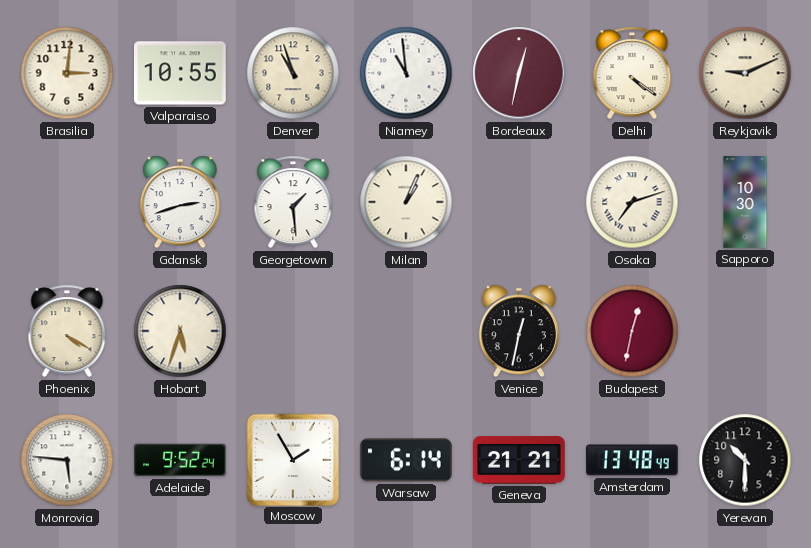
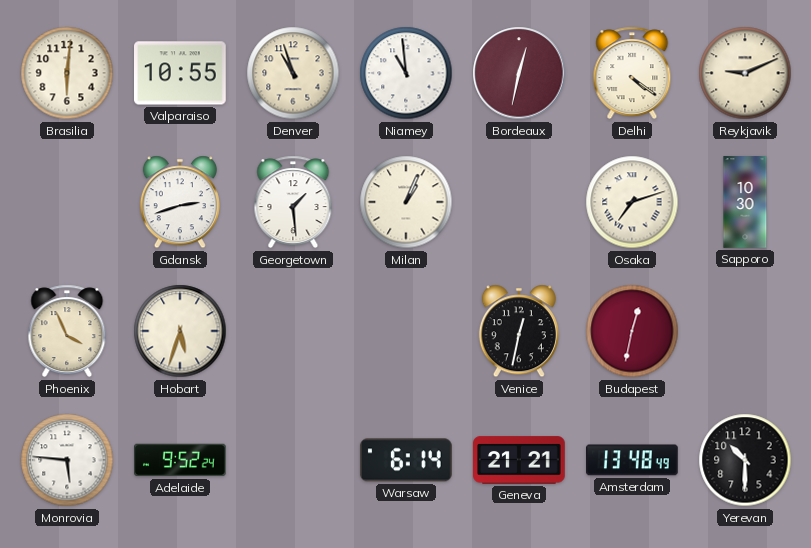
Brasilia: 3:01 -> 6:01
Phoenix: 4:20 -> 3:56
Moscow: 1:55 -> none
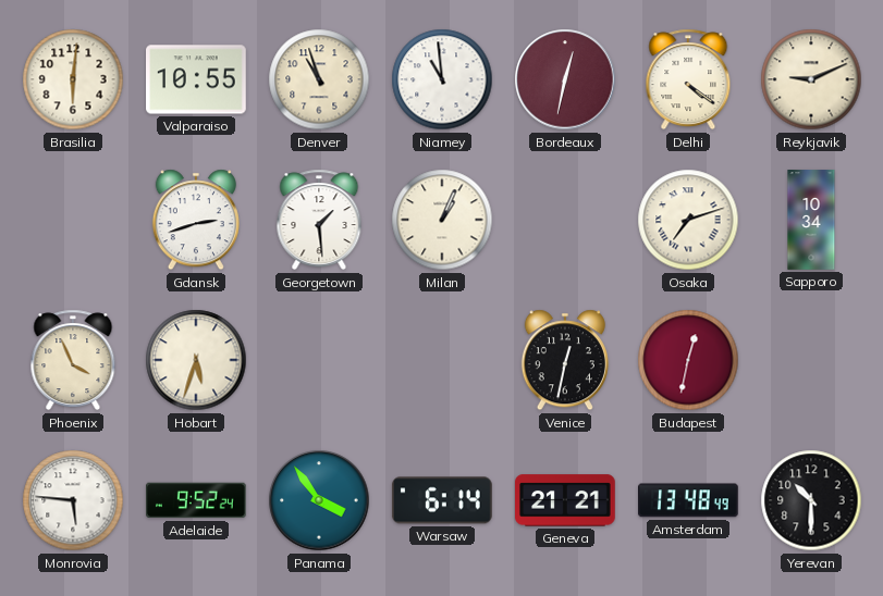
Sapporo: 10:30 -> 10:34
Panama: none -> 3:54
